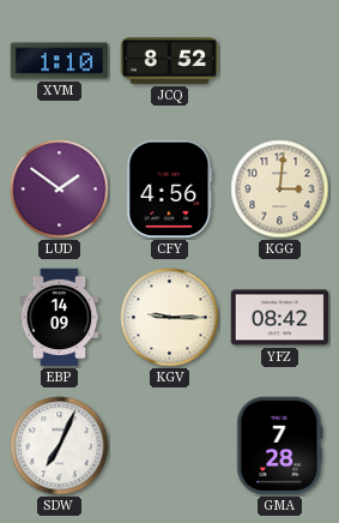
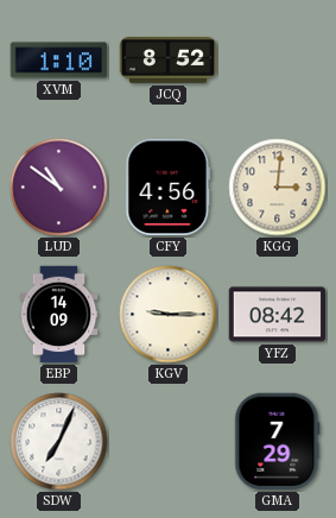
LUD: 1:51 -> 10:51
GMA: 7:28 -> 7:29
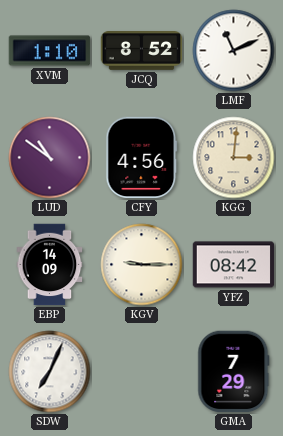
LMF: none -> 11:11
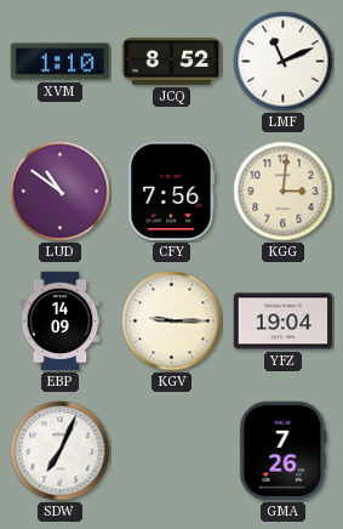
CFY: 4:56 -> 7:56
YFZ: 08:42 -> 19:04
GMA: 7:29 -> 7:26
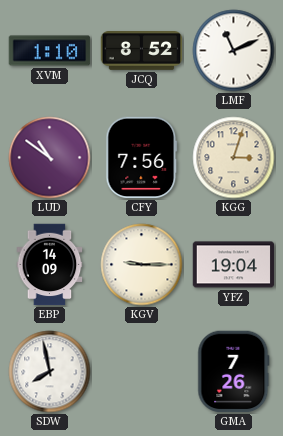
KGG: 3:01 -> 3:03
SDW: 7:04 -> 7:58
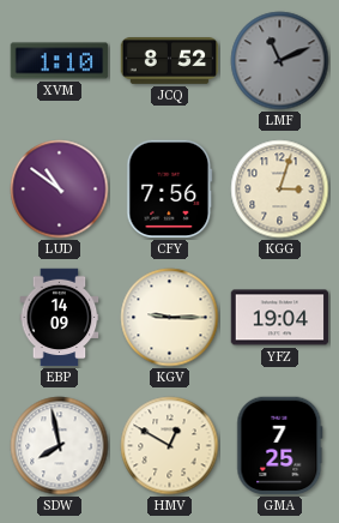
LMF dial: white -> grey
HMV: none -> 12:50
GMA: 7:26 -> 7:25
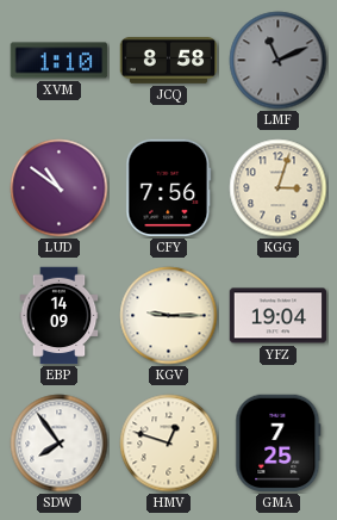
JCQ: 8:52 -> 8:58
SDW: 7:58 -> 7:54
HMV: 12:50 -> 12:48
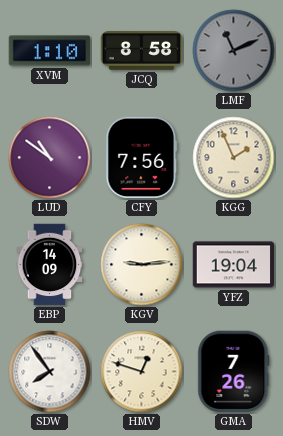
KGG: 3:03 -> 1:56
KGV: 9:15 -> 9:14
GMA: 7:25 -> 7:26
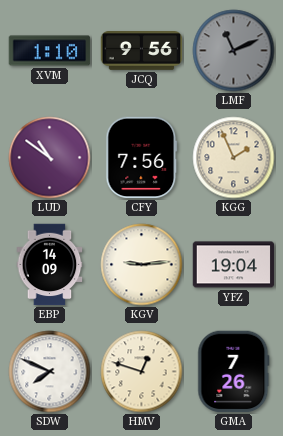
JCQ: 8:58 -> 9:56
SDW: 7:54 -> 7:49
